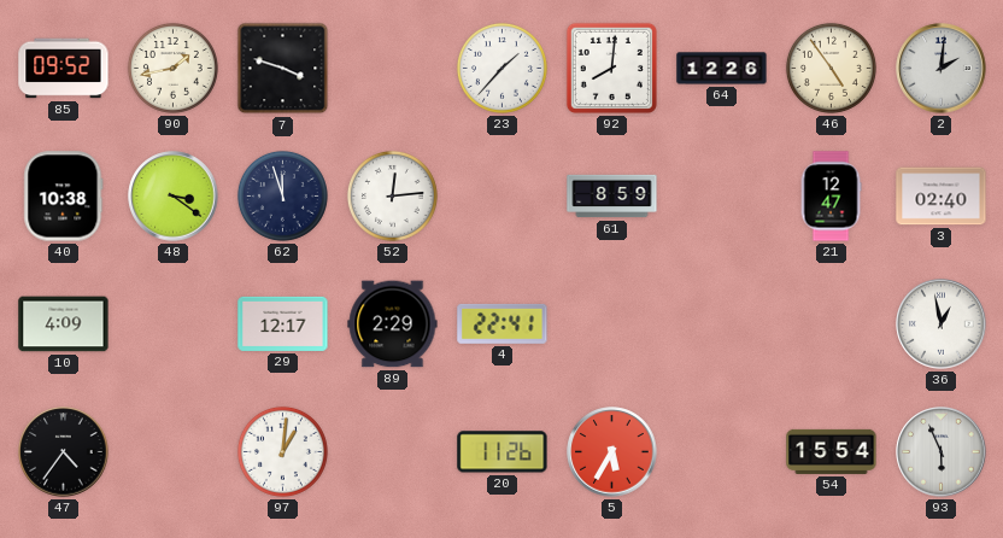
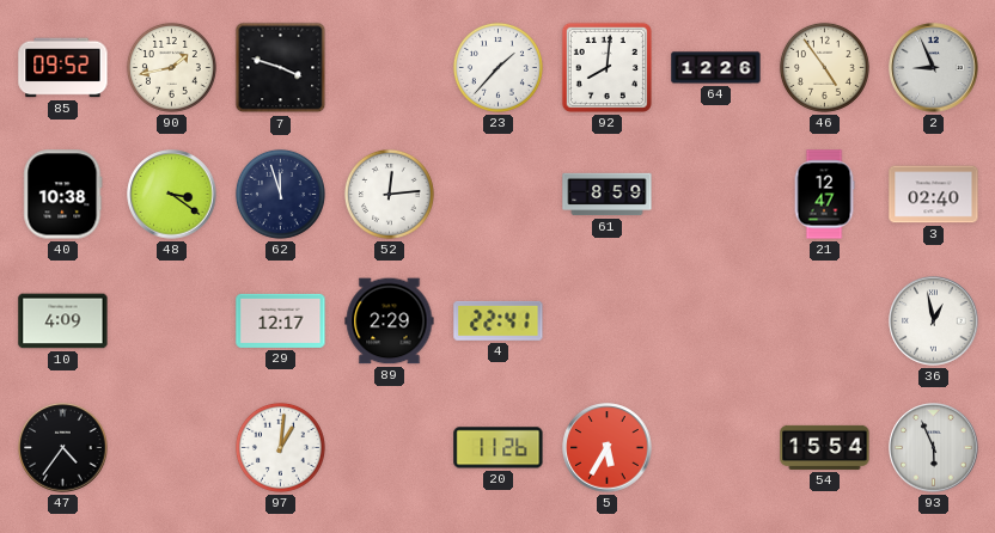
2: 2:01 -> 8:56
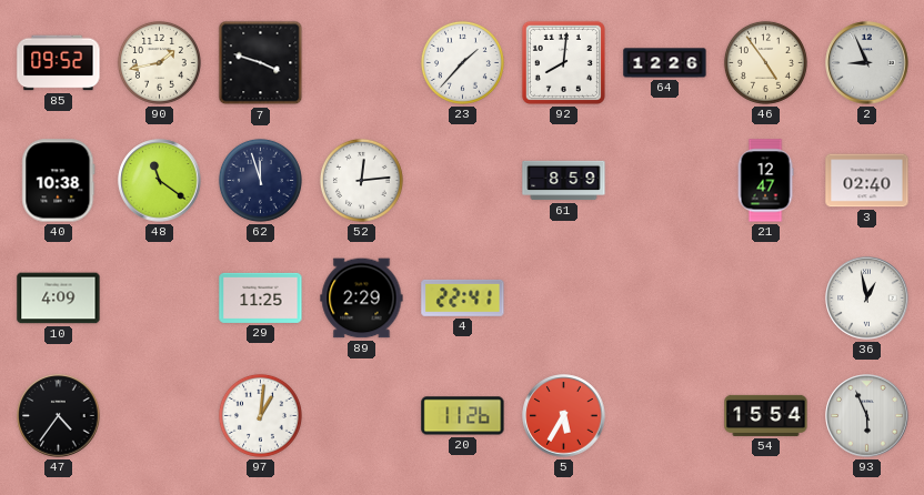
48: 3:21 -> 11:21
29: 12:17 -> 11:25
